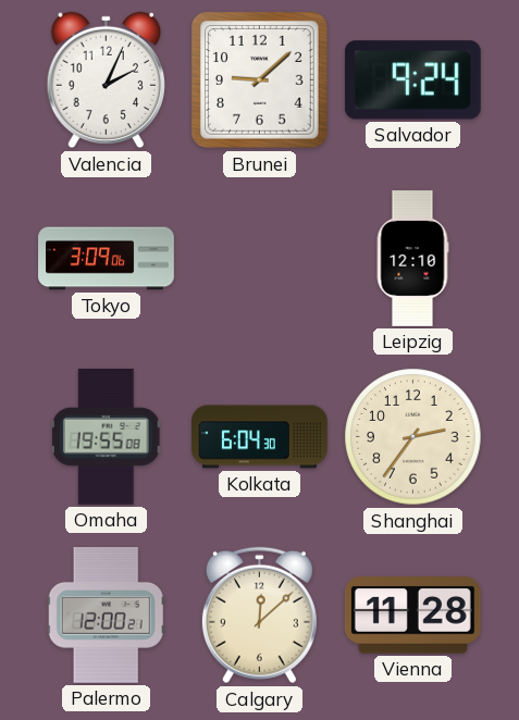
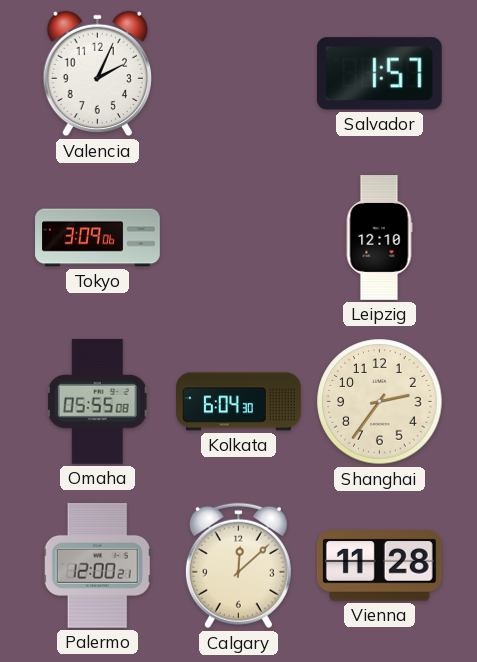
Brunei: 9:08 -> none
Salvador: 9:24 -> 1:57
Omaha: 19:55 -> 05:55
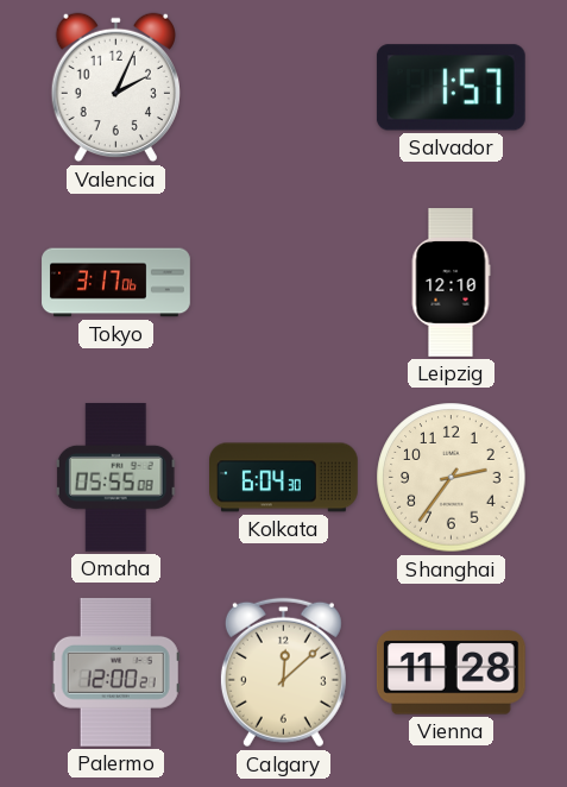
Tokyo: 3:09 -> 3:17
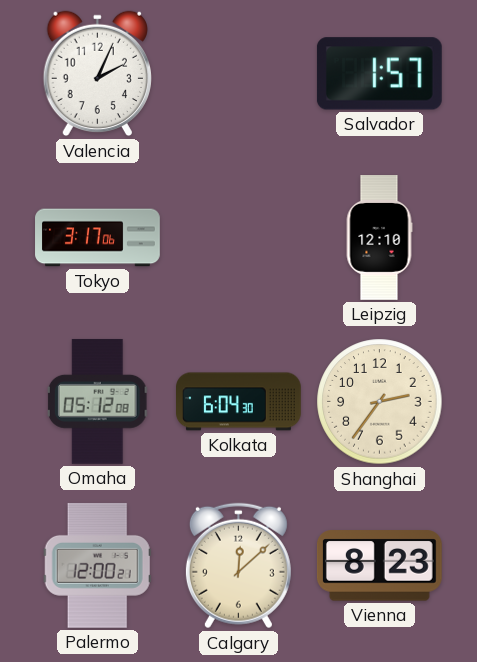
Omaha: 05:55 -> 05:12
Vienna: 11:28 -> 8:23
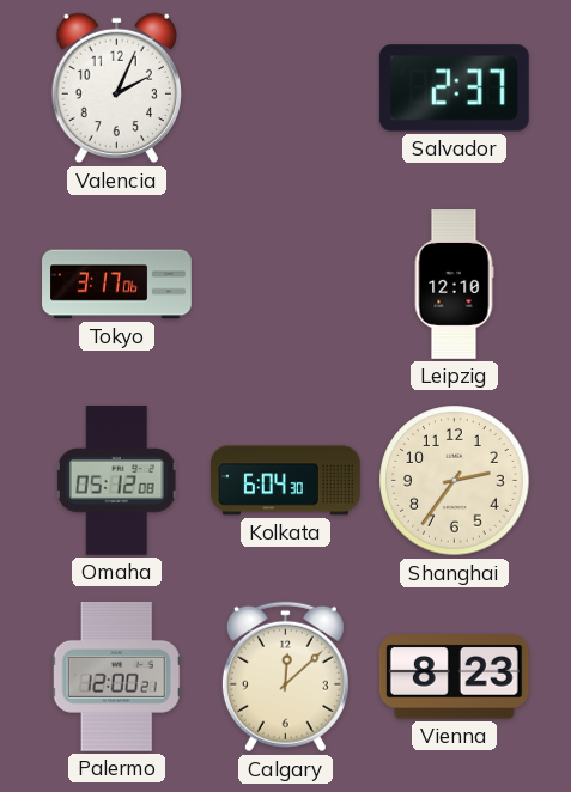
Salvador: 1:57 -> 2:37
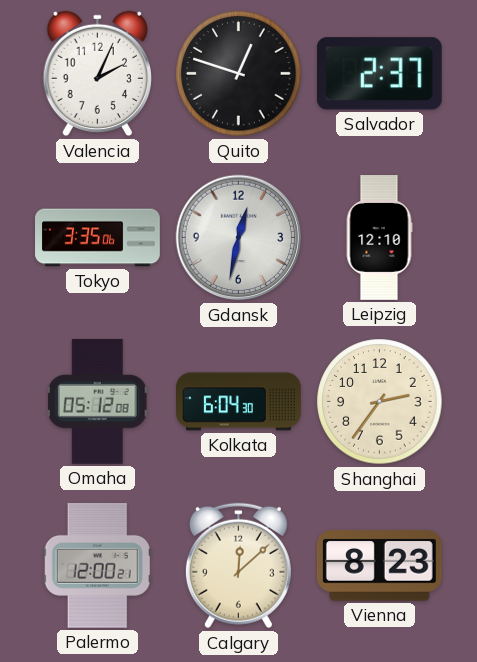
Quito: none -> 12:48
Tokyo: 3:17 -> 3:35
Gdansk: none -> 12:32
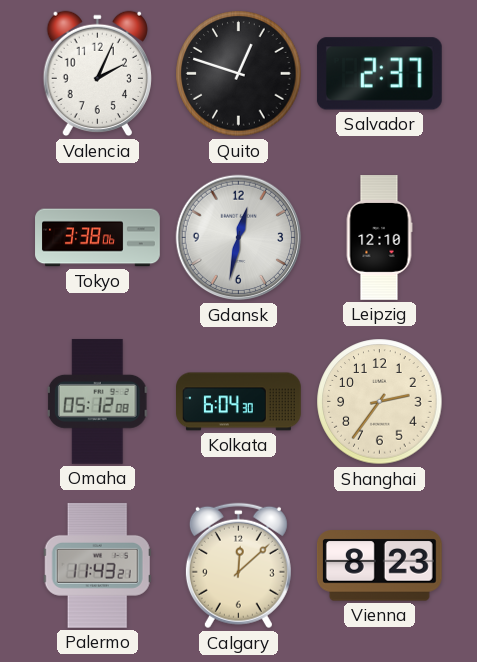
Tokyo: 3:35 -> 3:38
Palermo: 12:00 -> 11:43
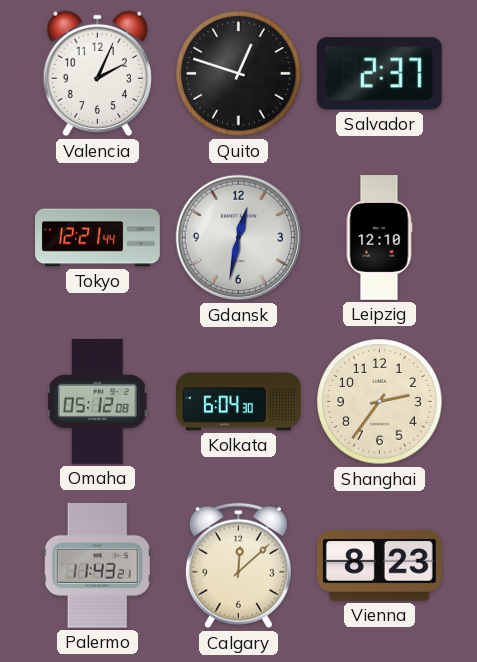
Tokyo: 3:38 -> 12:21
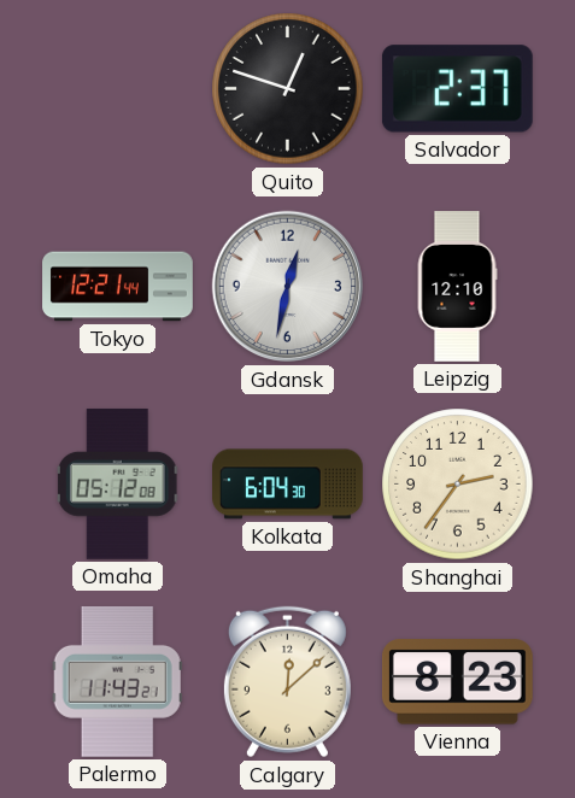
Valencia: 2:04 -> none
